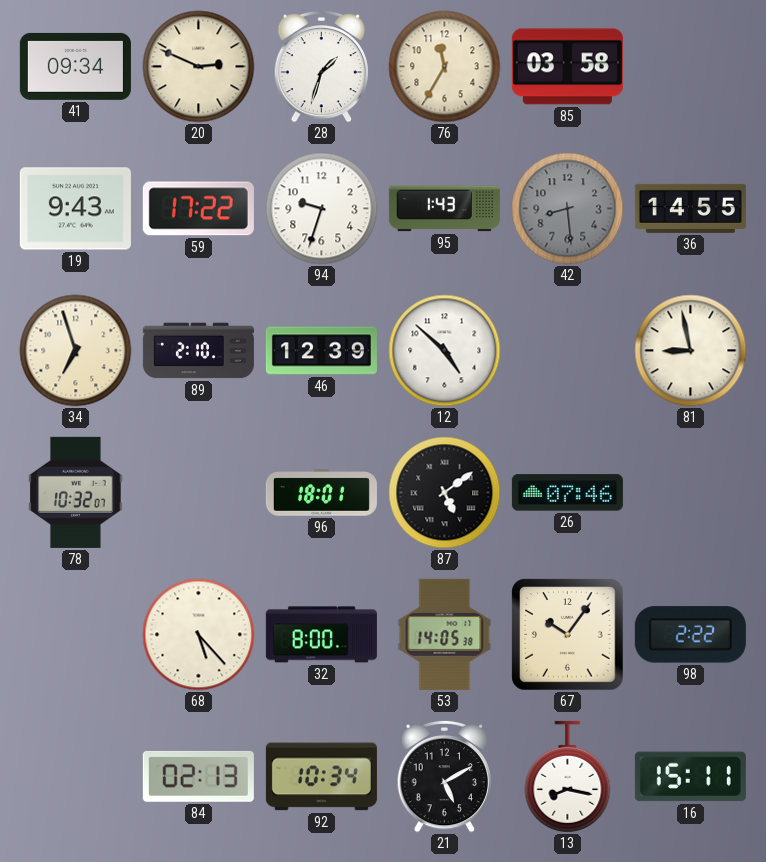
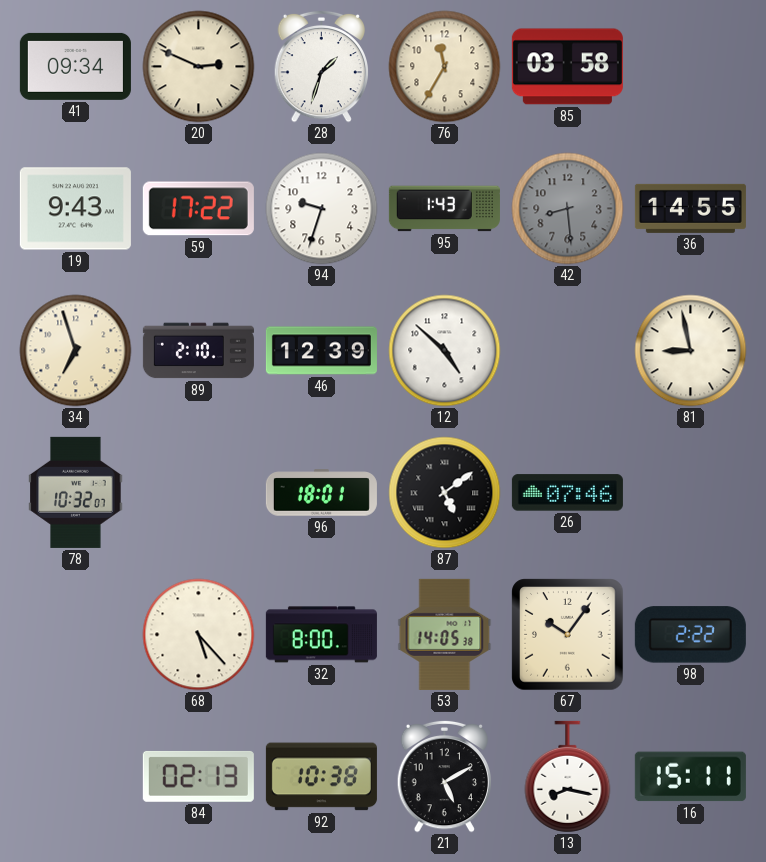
92: 10:34 -> 10:38
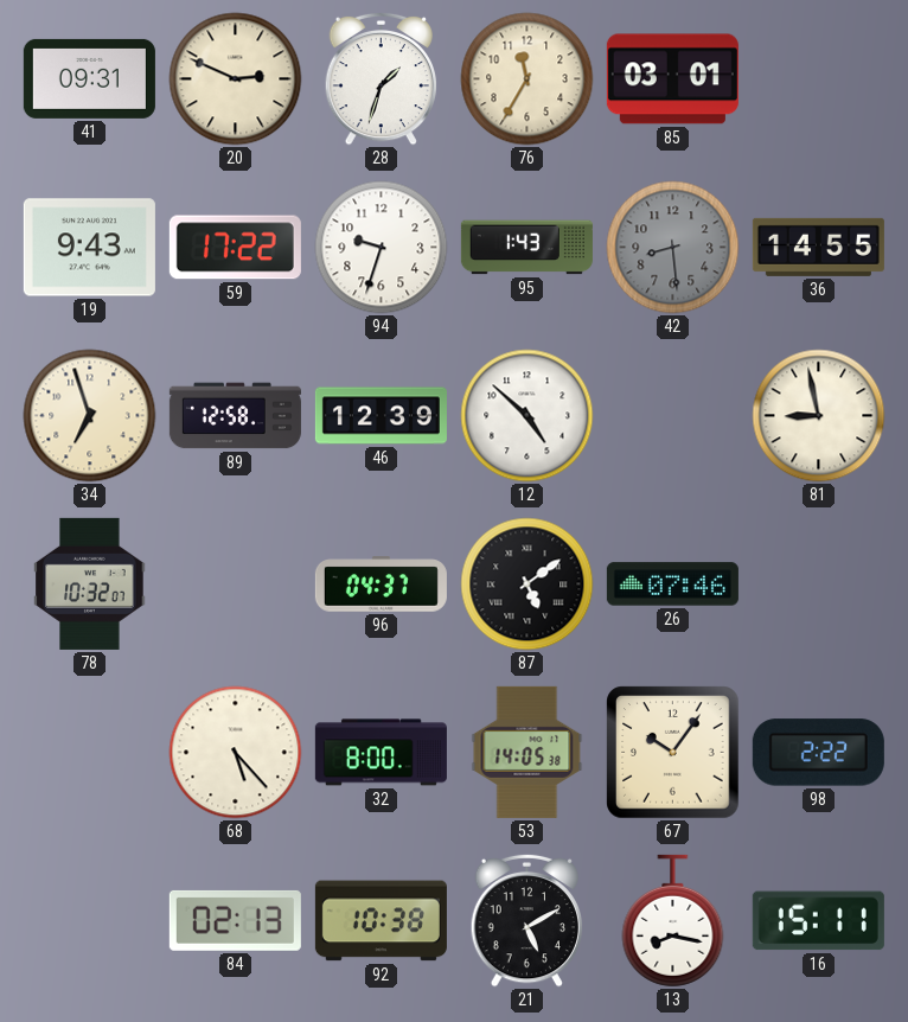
41: 09:34 -> 09:31
85: 03:58 -> 03:01
89: 2:10 -> 12:58
96: 18:01 -> 04:37
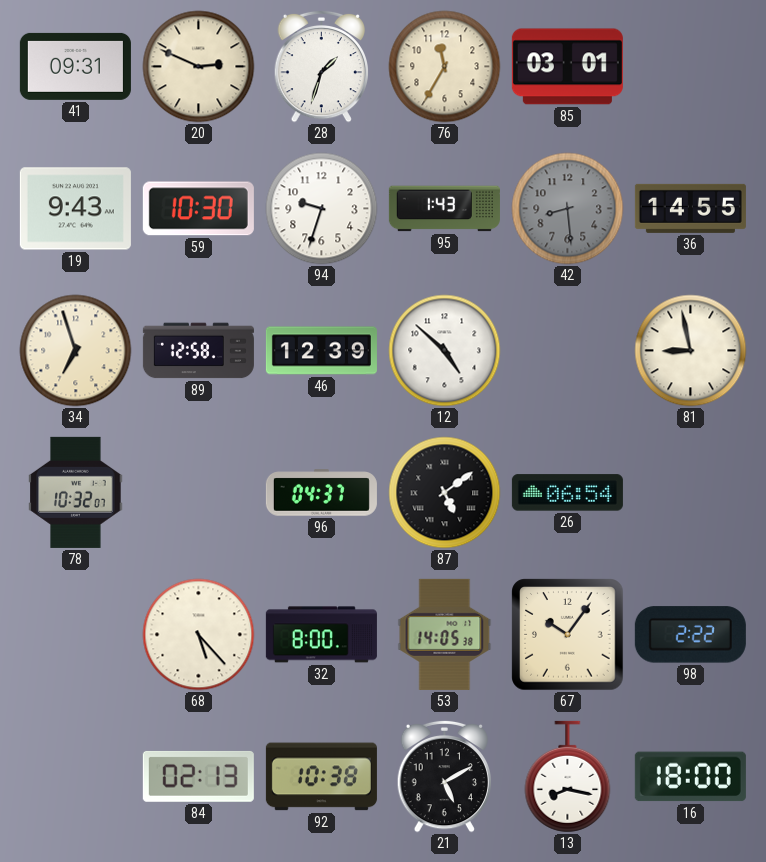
59: 17:22 -> 10:30
26: 07:46 -> 06:54
16: 15:11 -> 18:00
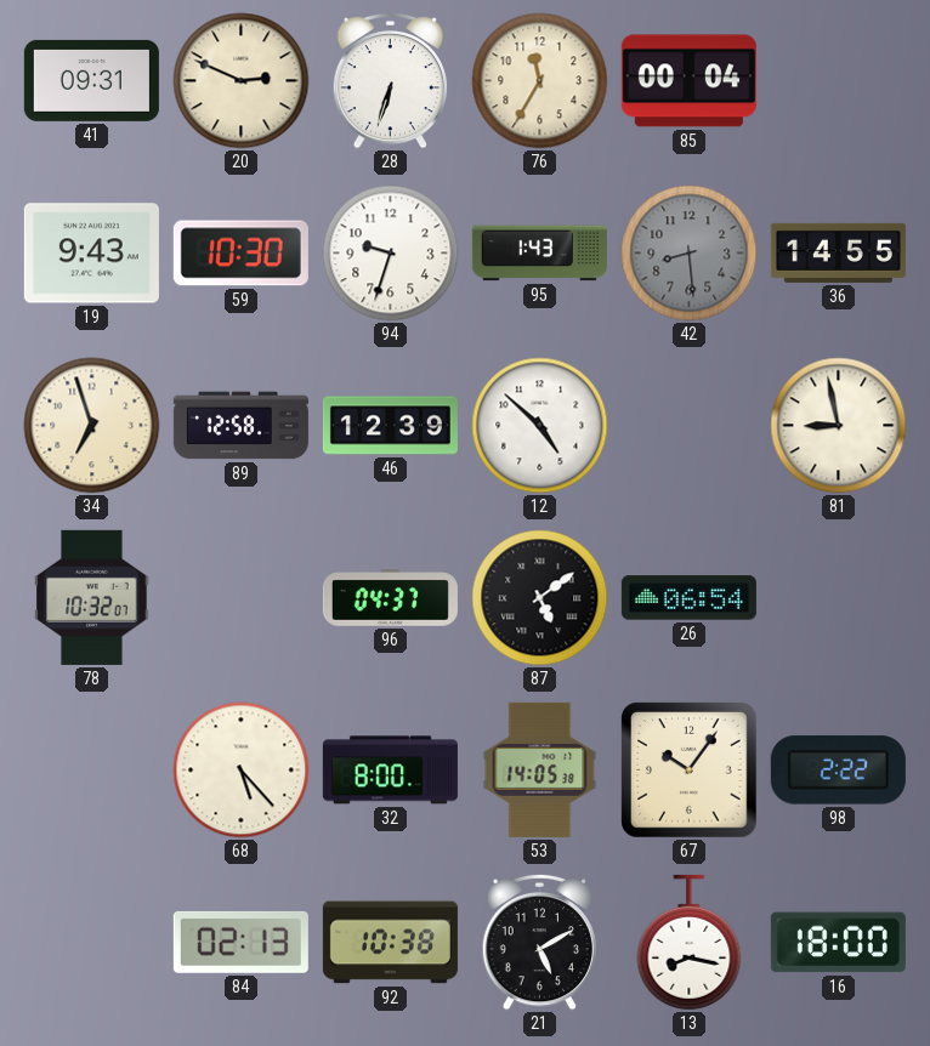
28: 1:33 -> 6:33
85: 03:01 -> 00:04
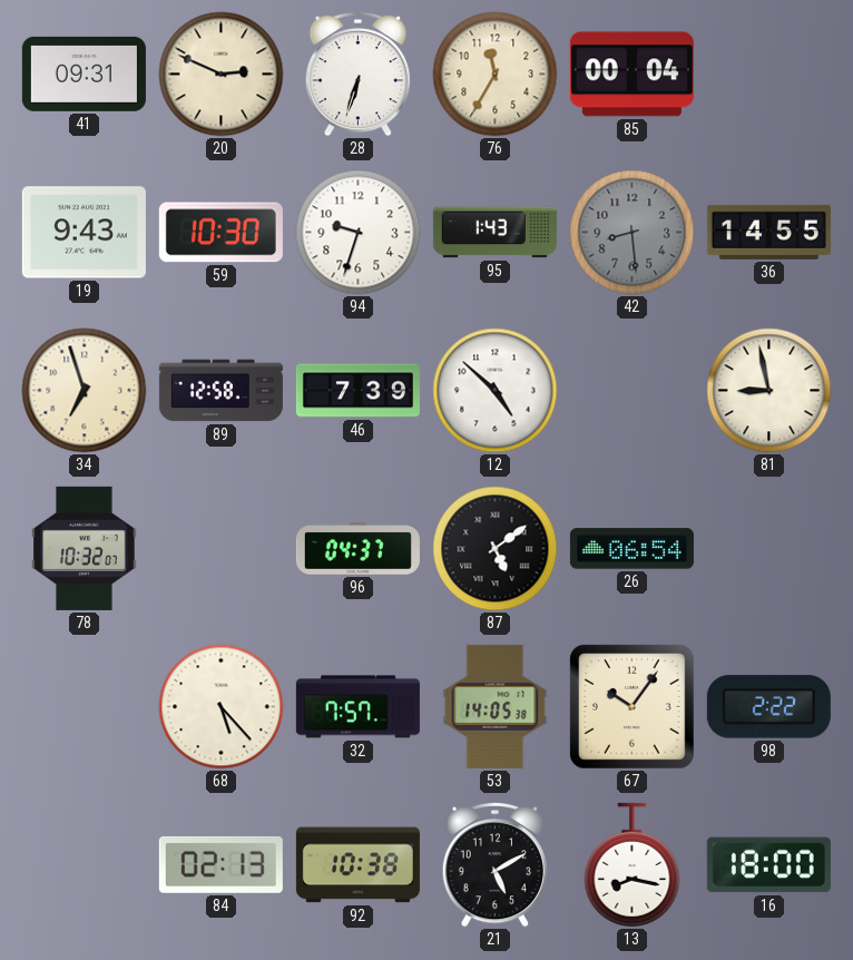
46: 12:39 -> 7:39
32: 8:00 -> 7:57
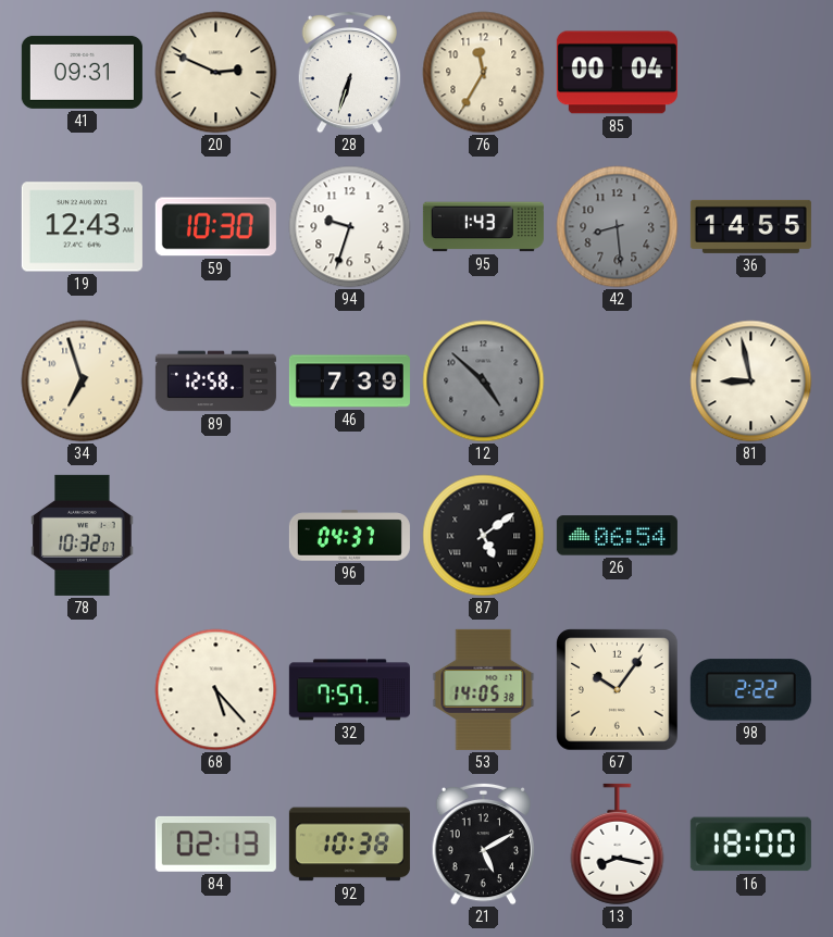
19: 9:43 -> 12:43
12 dial: white -> grey
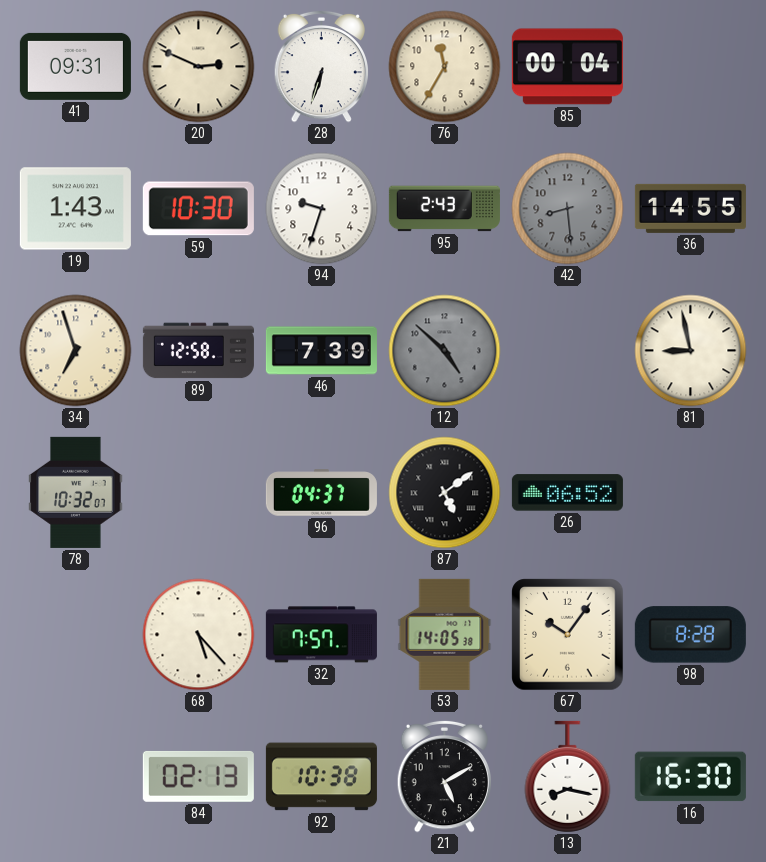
19: 12:43 -> 1:43
95: 1:43 -> 2:43
26: 06:54 -> 06:52
98: 2:22 -> 8:28
16: 18:00 -> 16:30
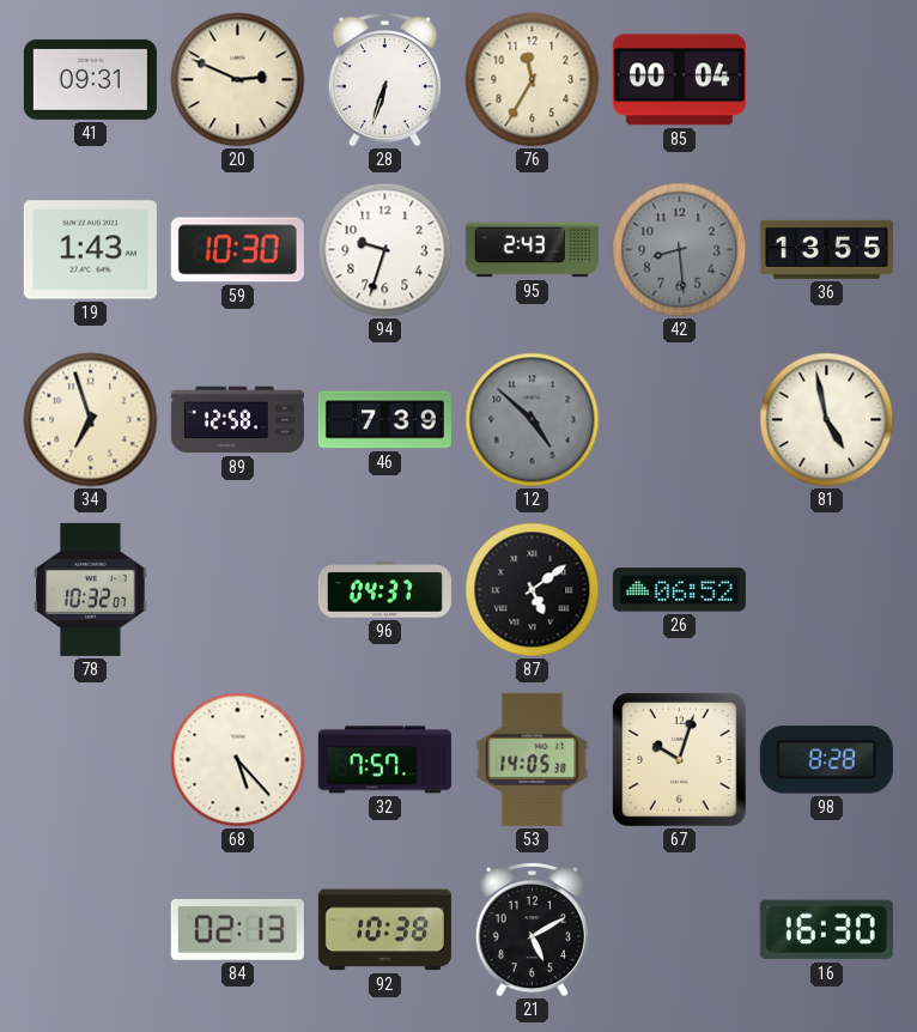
36: 14:55 -> 13:55
81: 8:58 -> 4:58
67: 10:06 -> 10:03
13: 8:17 -> none
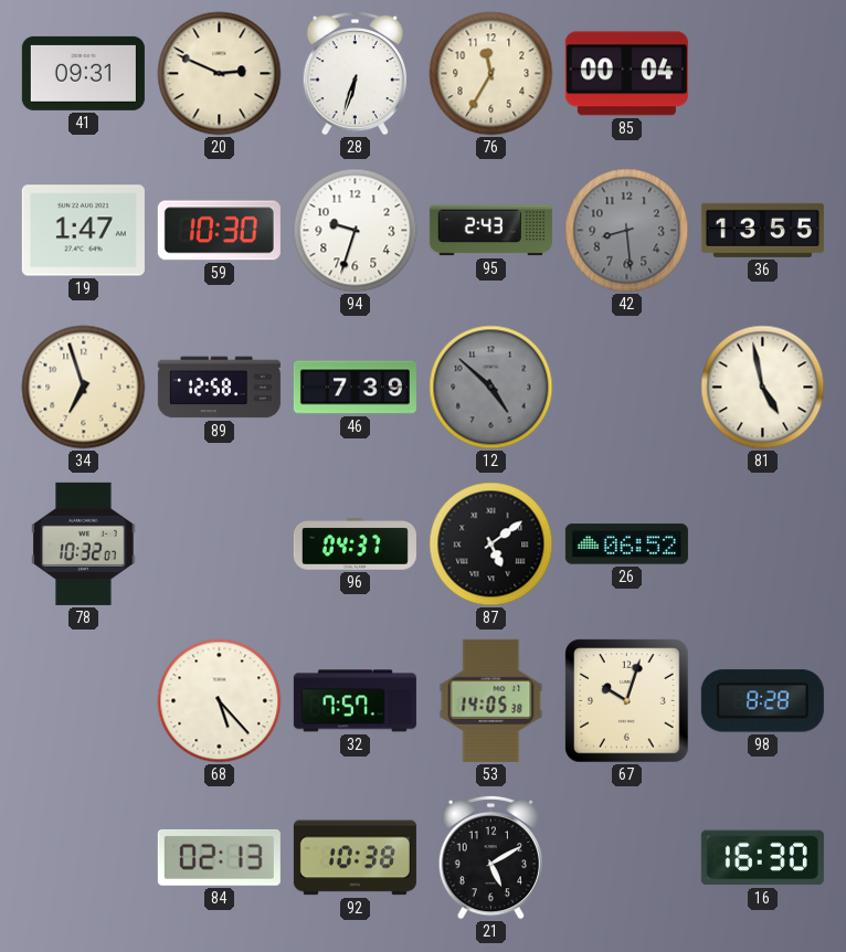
19: 1:43 -> 1:47
